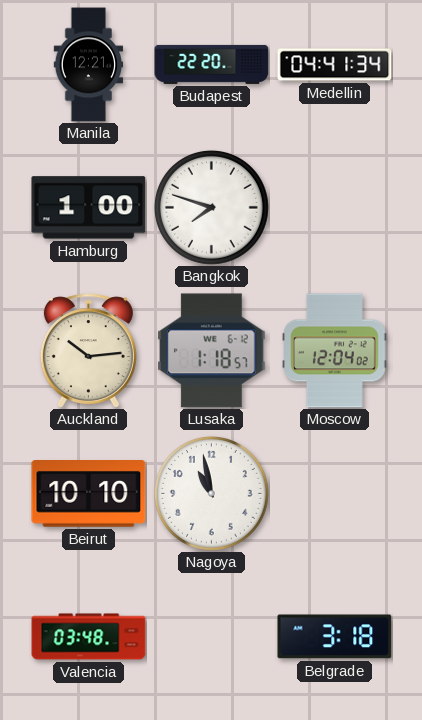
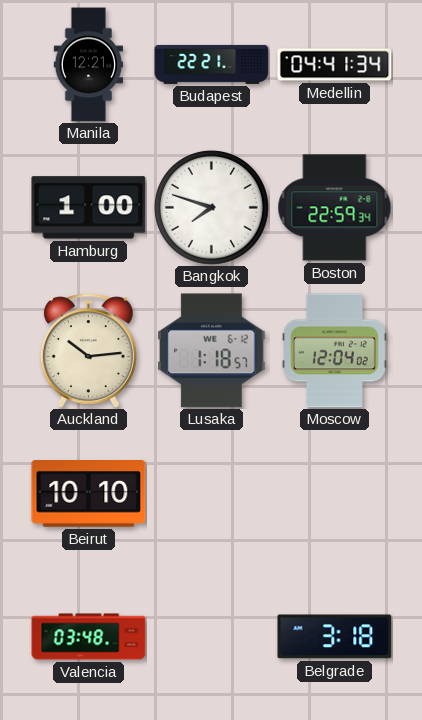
Budapest: 22:20 -> 22:21
Boston: none -> 22:59
Nagoya: 10:58 -> none
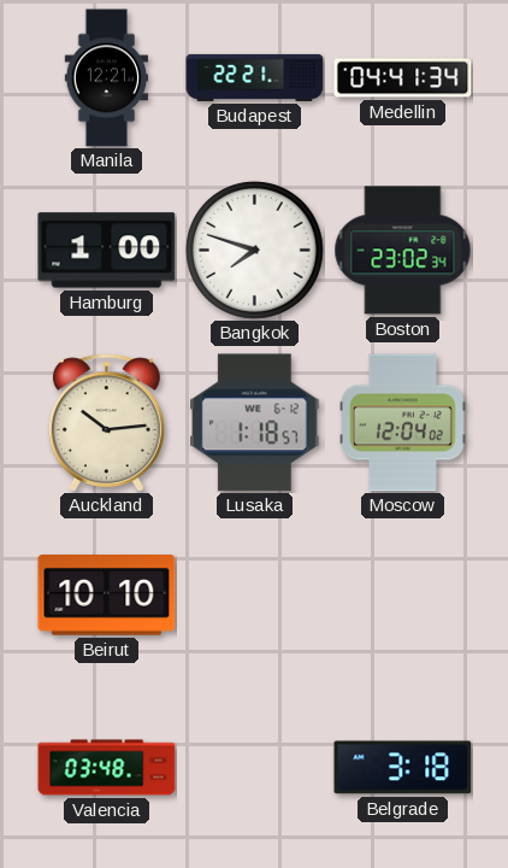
Boston: 22:59 -> 23:02
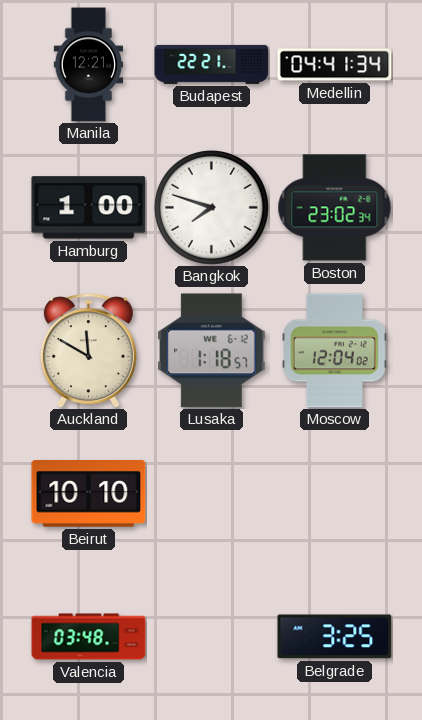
Auckland: 10:14 -> 11:50
Belgrade: 3:18 -> 3:25
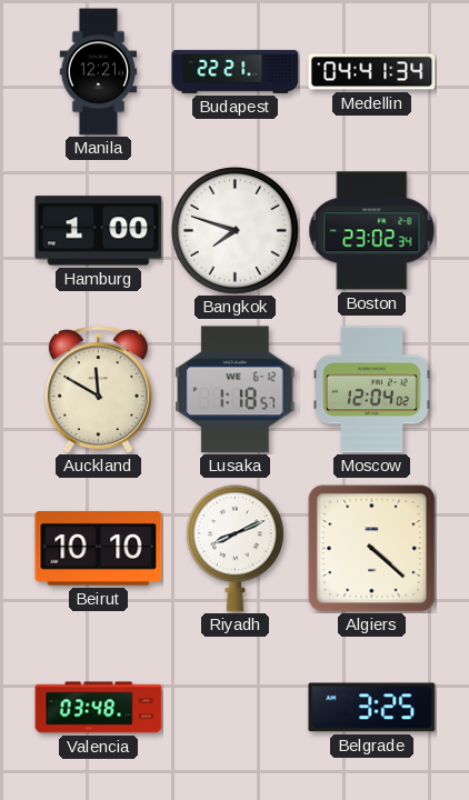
Riyadh: none -> 8:11
Algiers: none -> 4:22
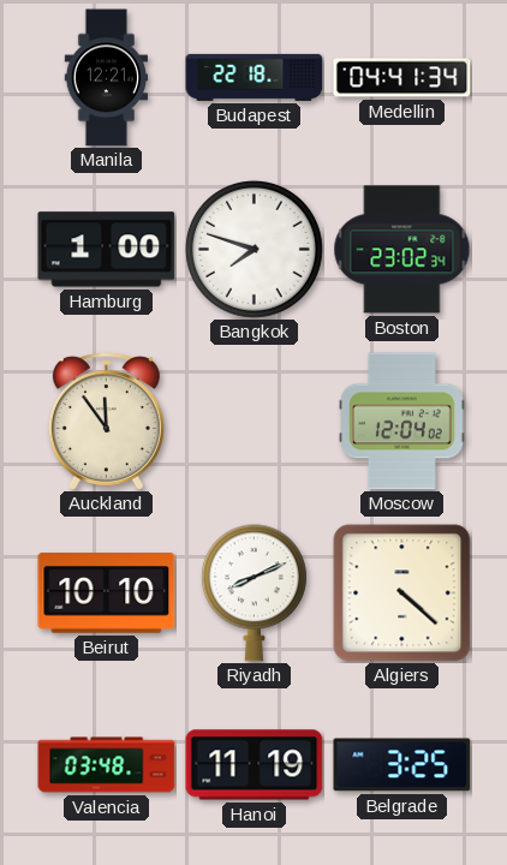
Budapest: 22:21 -> 22:18
Auckland: 11:50 -> 11:54
Lusaka: 1:18 -> none
Hanoi: none -> 11:19
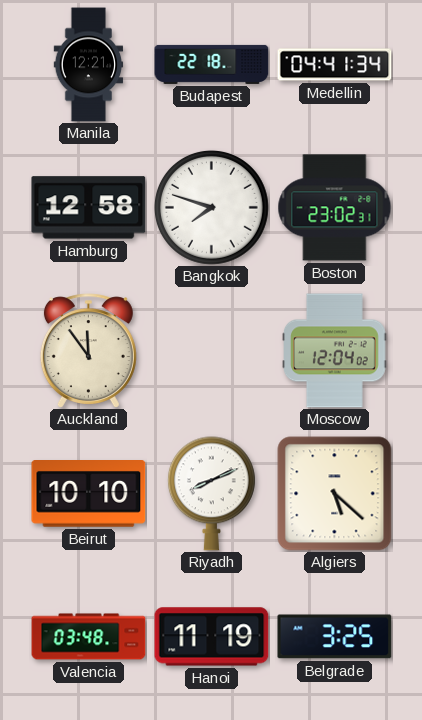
Hamburg: 1:00 -> 12:58
Boston: 23:02:34 -> 23:02:31
Algiers: 4:22 -> 5:22
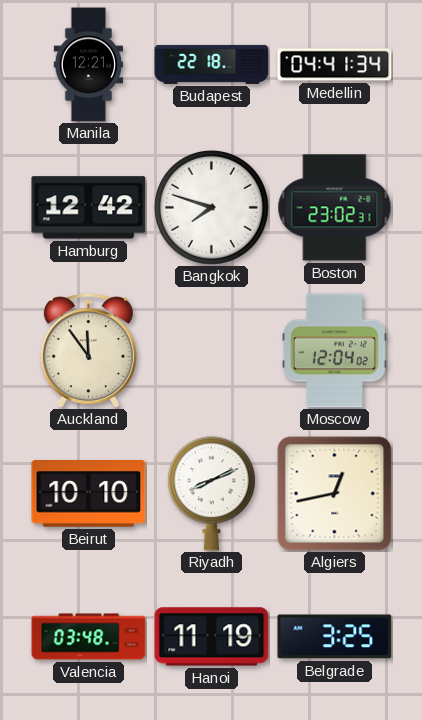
Hamburg: 12:58 -> 12:42
Algiers: 5:22 -> 12:43
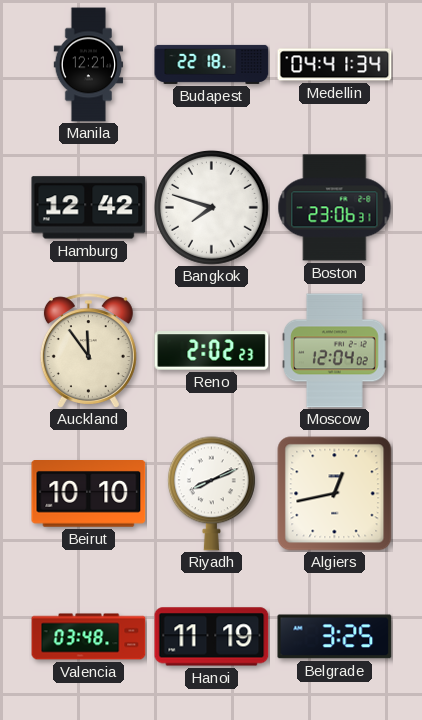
Boston: 23:02 -> 23:06
Reno: none -> 2:02
